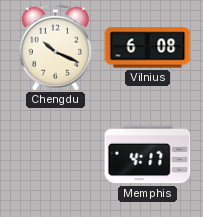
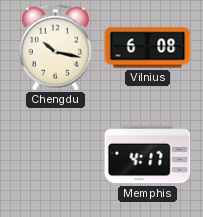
Chengdu: 10:19 -> 10:17
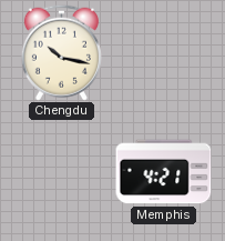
Vilnius: 6:08 -> none
Memphis: 4:17 -> 4:21
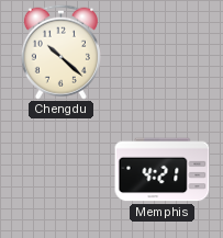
Chengdu: 10:17 -> 10:22
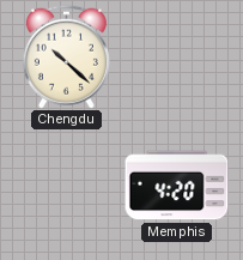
Memphis: 4:21 -> 4:20
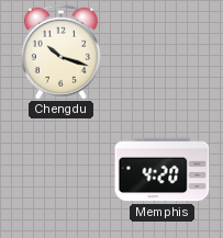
Chengdu: 10:22 -> 10:18
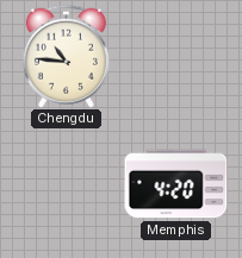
Chengdu: 10:18 -> 10:46
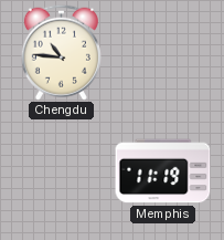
Memphis: 4:20 -> 11:19
